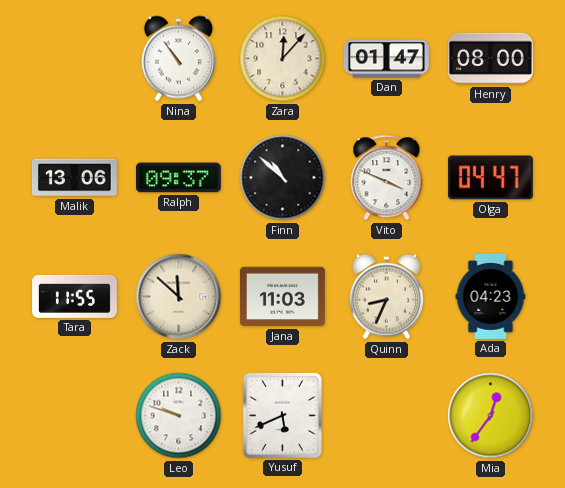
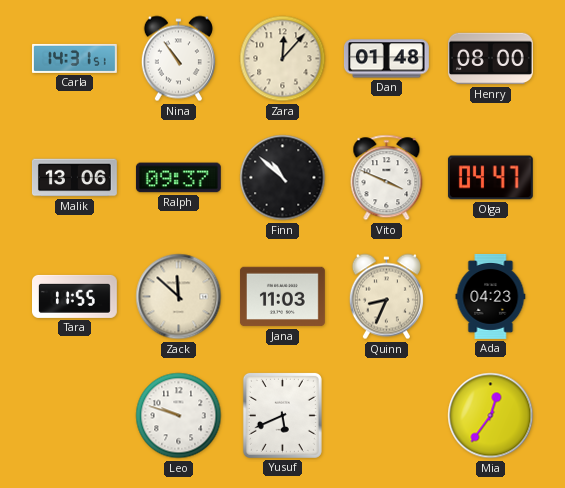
Carla: none -> 14:31
Dan: 01:47 -> 01:48
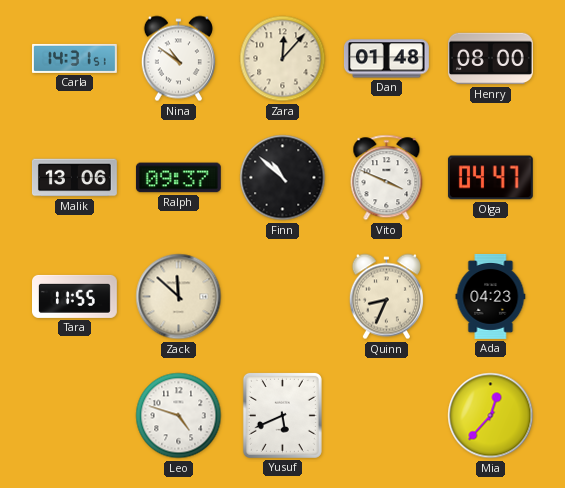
Nina: 10:54 -> 10:51
Jana: 11:03 -> none
Leo: 9:48 -> 4:48
Mia: 12:36 -> 12:37
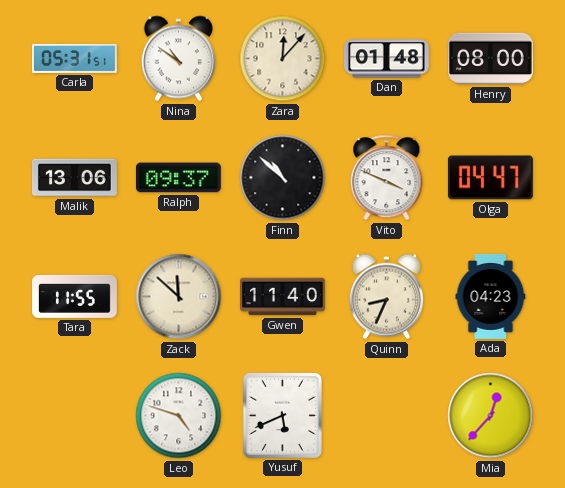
Carla: 14:31 -> 05:31
Gwen: none -> 11:40
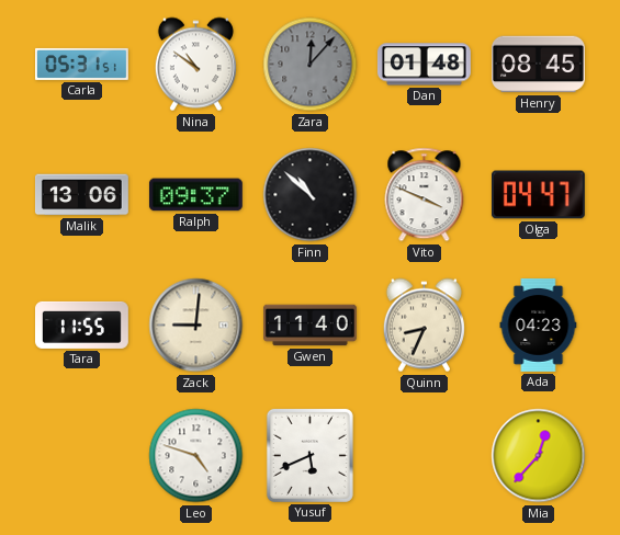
Zara dial: cream -> grey
Henry: 08:00 -> 08:45
Zack: 11:52 -> 9:01
